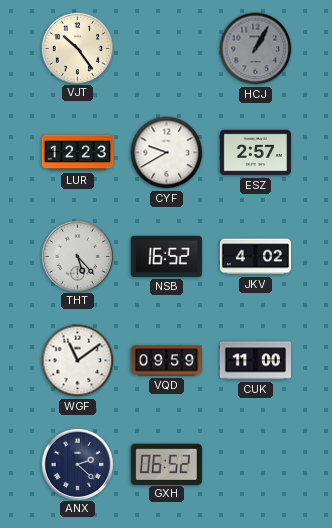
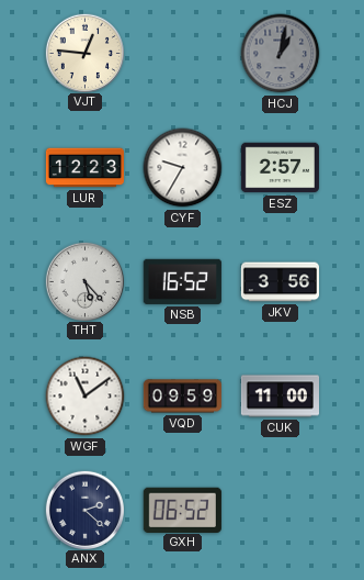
VJT: 10:24 -> 12:46
HCJ: 1:05 -> 1:02
CYF: 9:40 -> 9:35
JKV: 4:02 -> 3:56
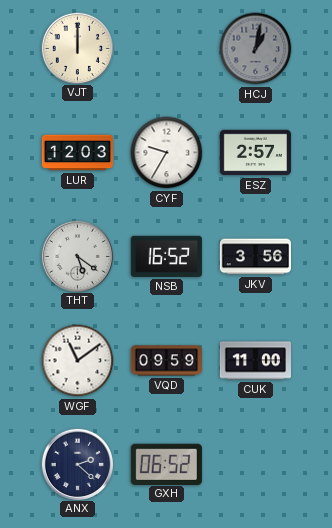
VJT: 12:46 -> 12:00
LUR: 12:23 -> 12:03
THT: 5:23 -> 5:21
